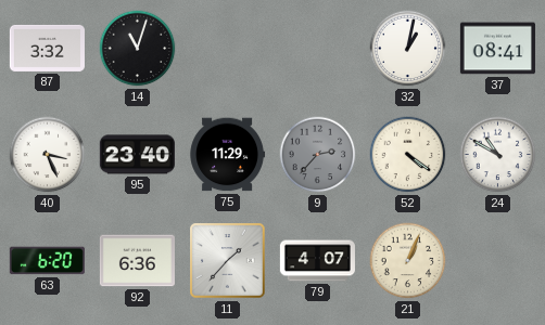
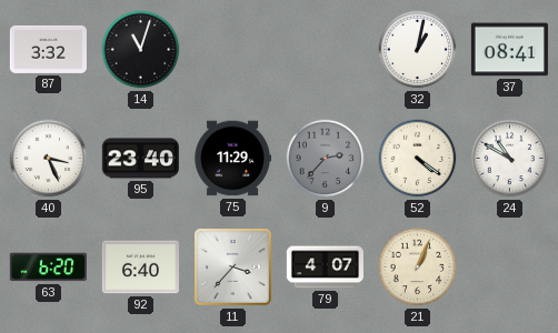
92: 6:36 -> 6:40
11: 1:37 -> 3:37
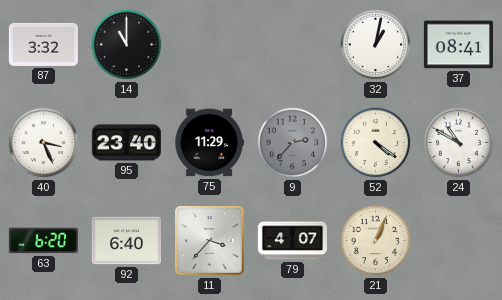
14: 11:03 -> 11:00
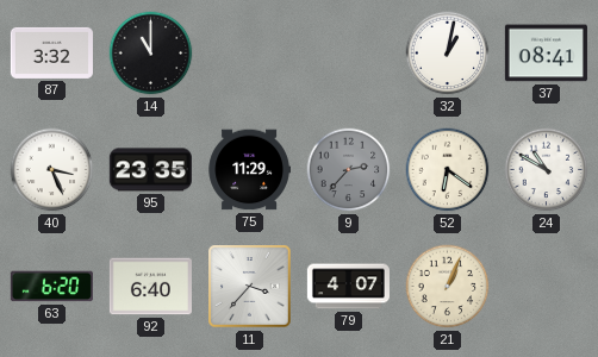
95: 23:40 -> 23:35
52: 4:21 -> 6:21
